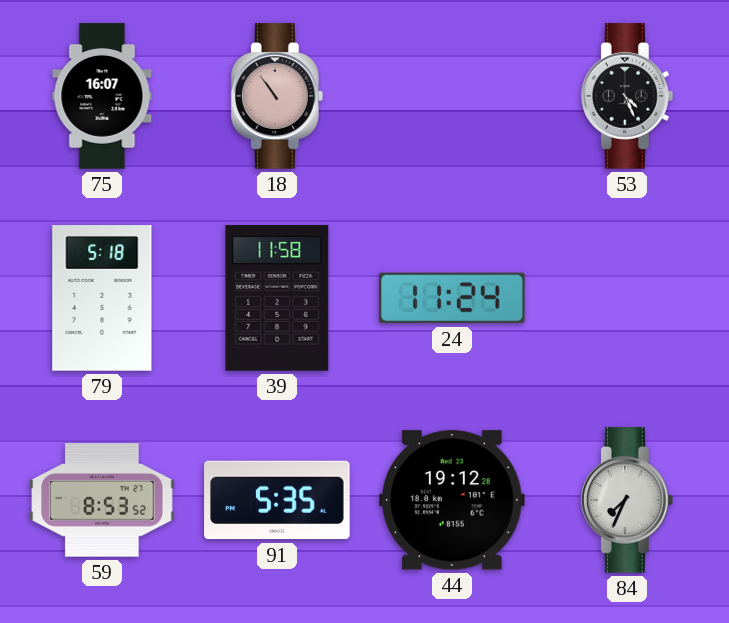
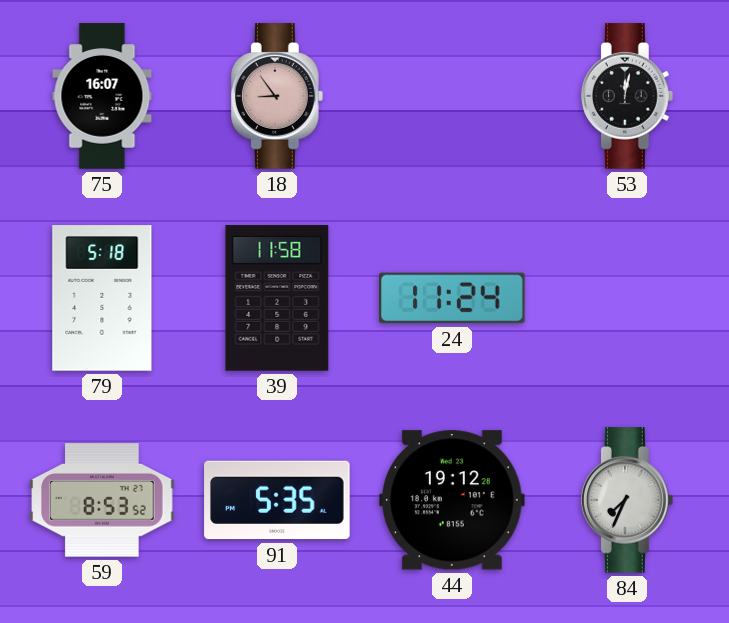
18: 10:54 -> 8:54
53: 4:26 -> 12:02
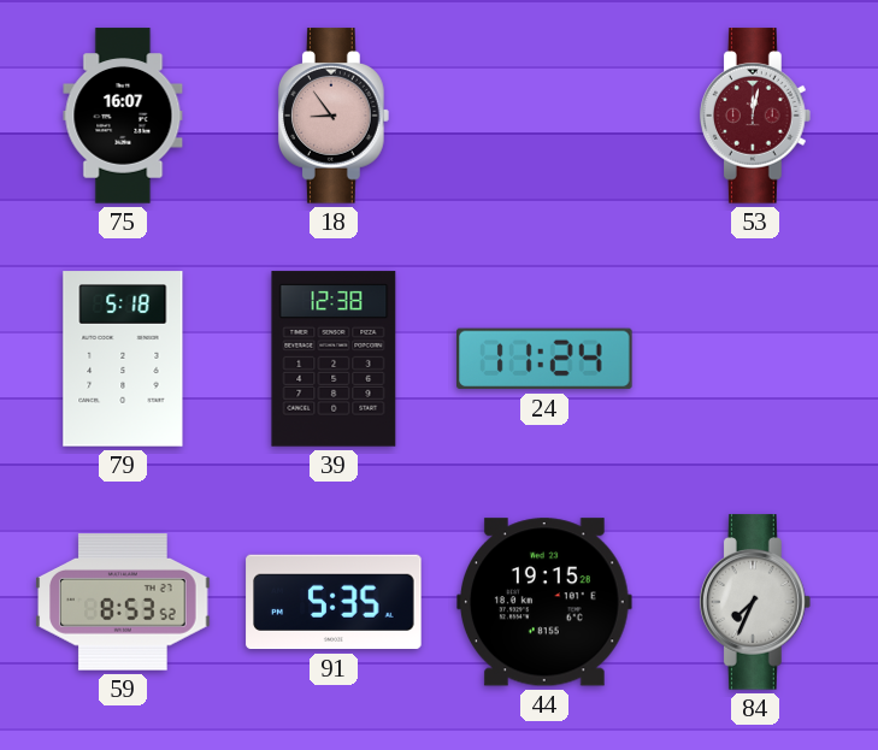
53 dial: black -> burgundy
39: 11:58 -> 12:38
44: 19:12 -> 19:15
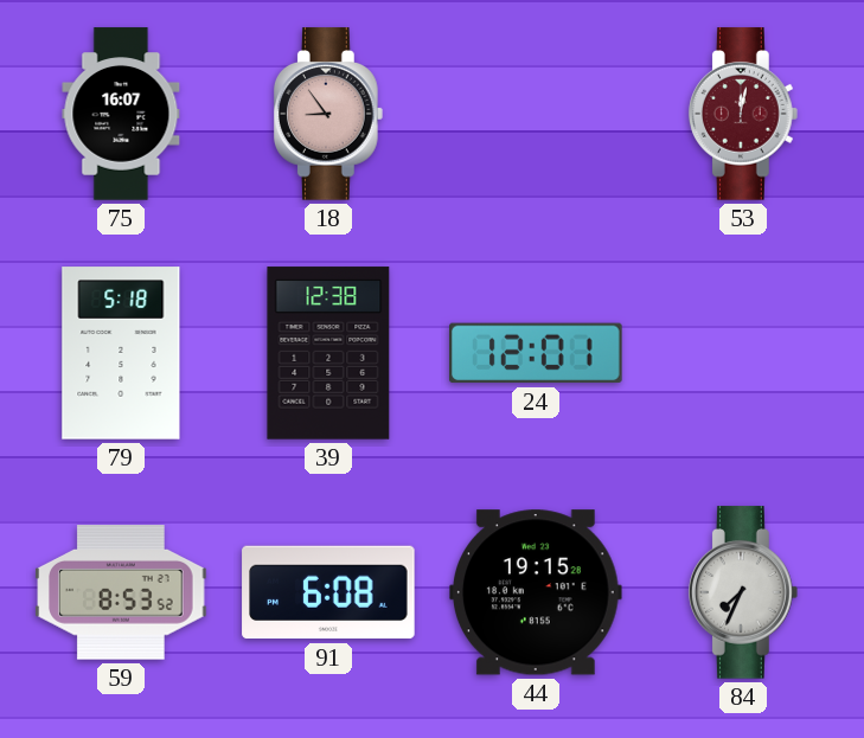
24: 11:24 -> 12:01
91: 5:35 -> 6:08
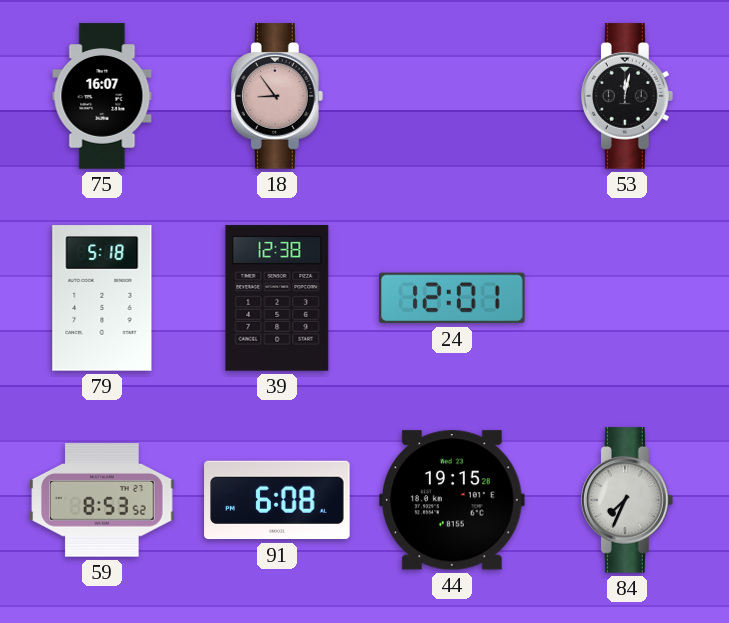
53 dial: burgundy -> black
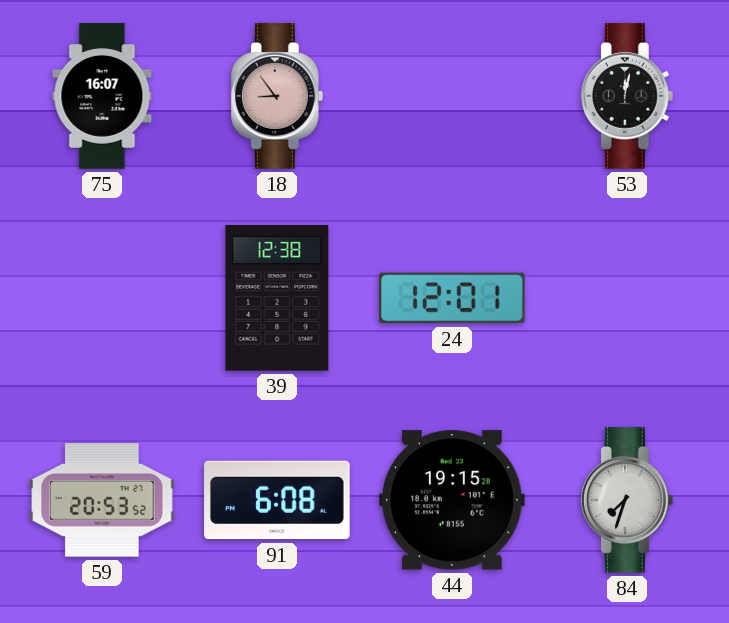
79: 5:18 -> none
59: 8:53 -> 20:53
84: 7:34 -> 7:33
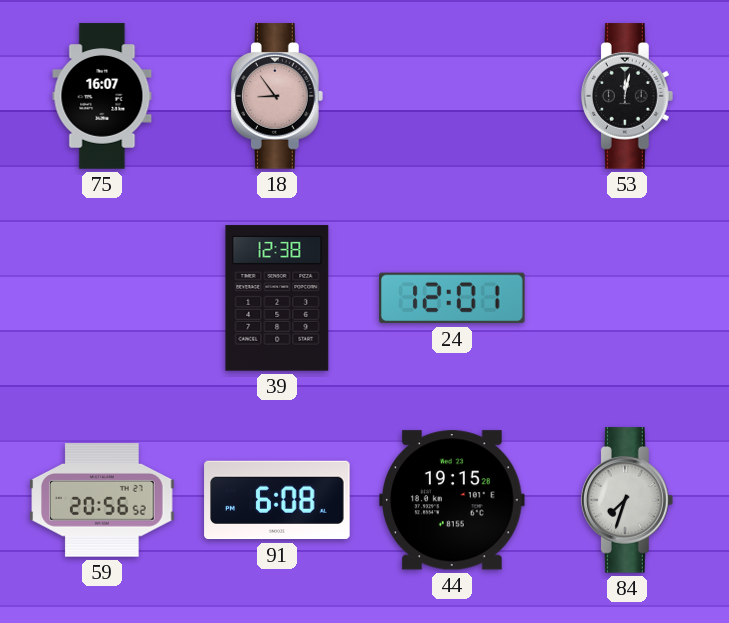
59: 20:53 -> 20:56
